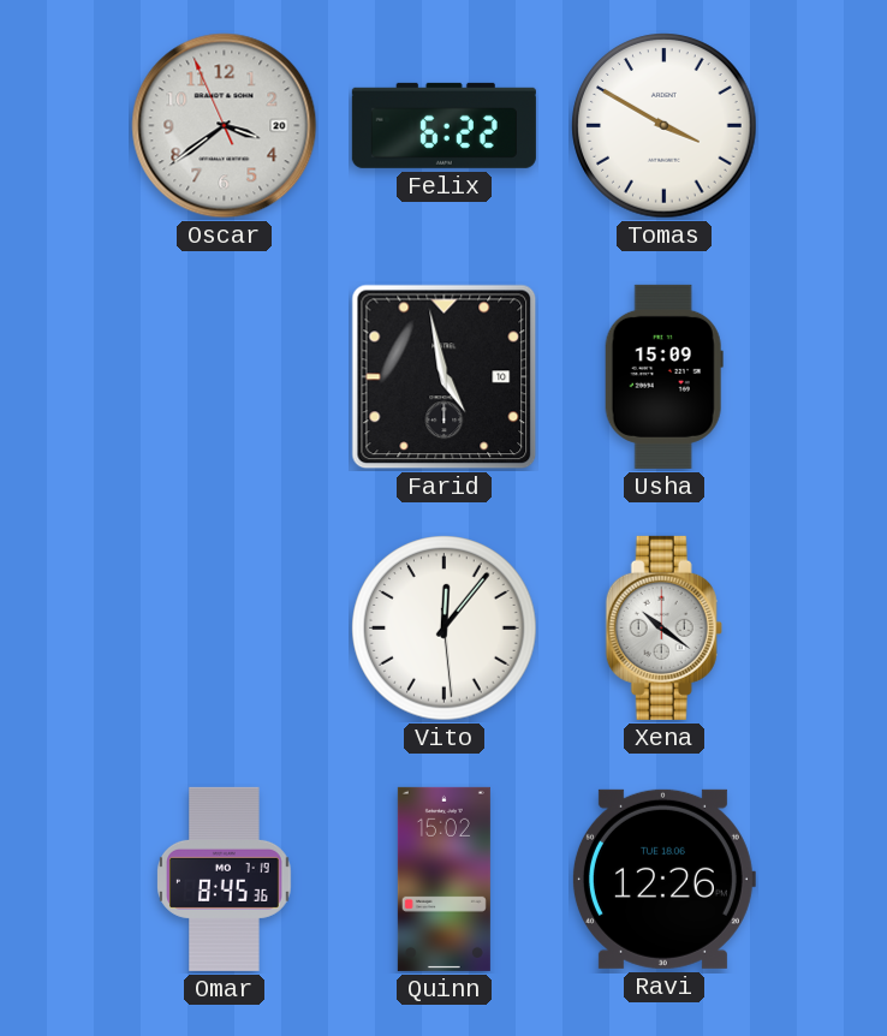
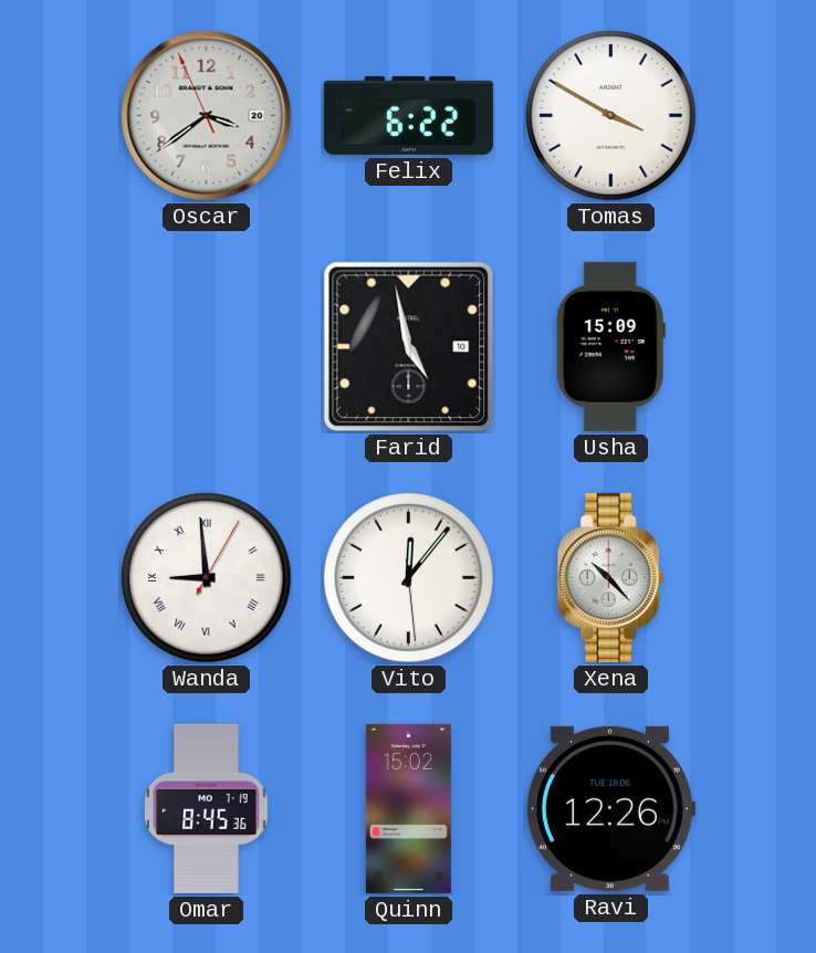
Wanda: none -> 8:59
Xena: 10:21 -> 10:23
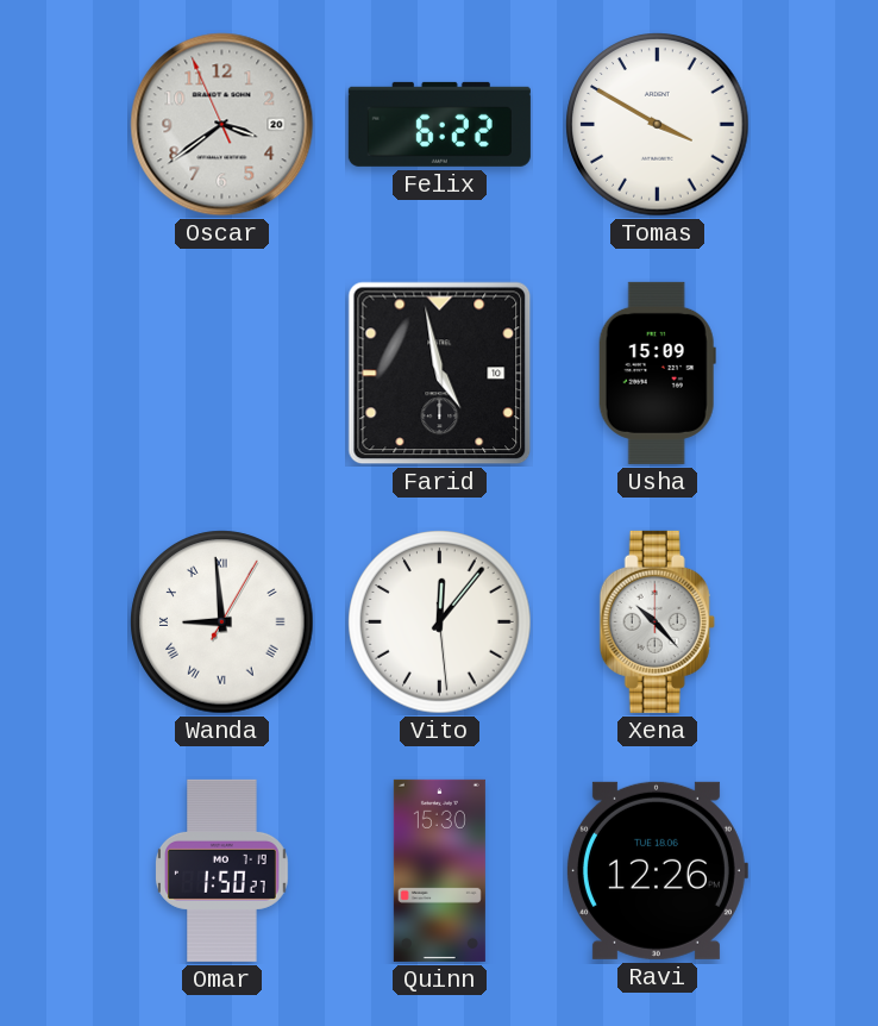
Omar: 8:45 -> 1:50
Quinn: 15:02 -> 15:30
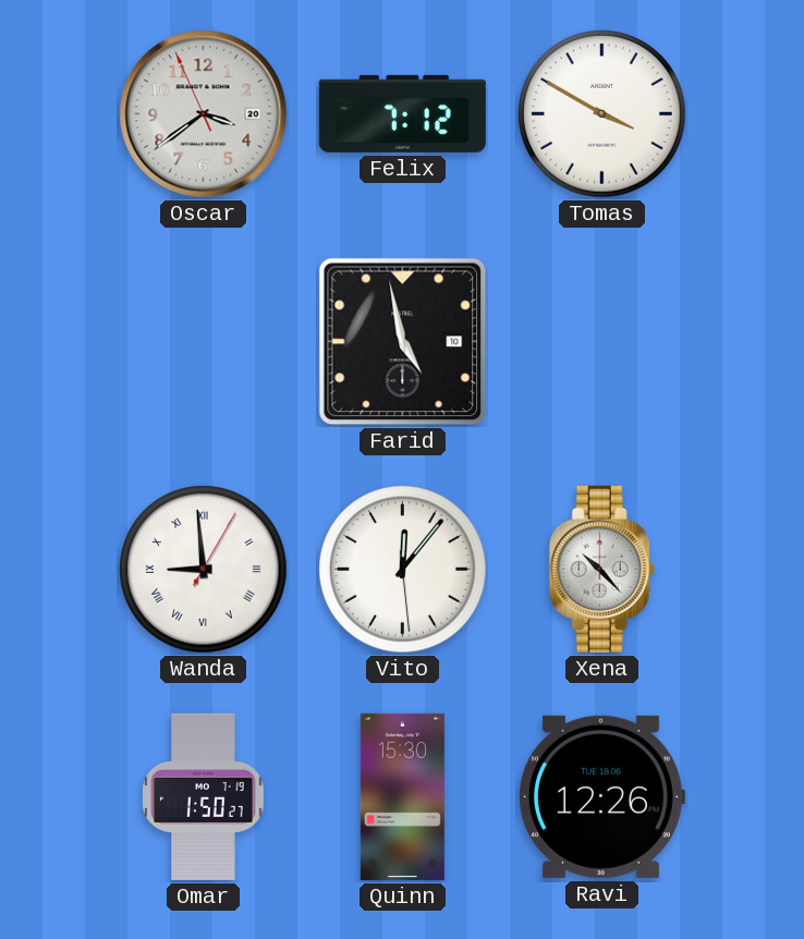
Felix: 6:22 -> 7:12
Usha: 15:09 -> none
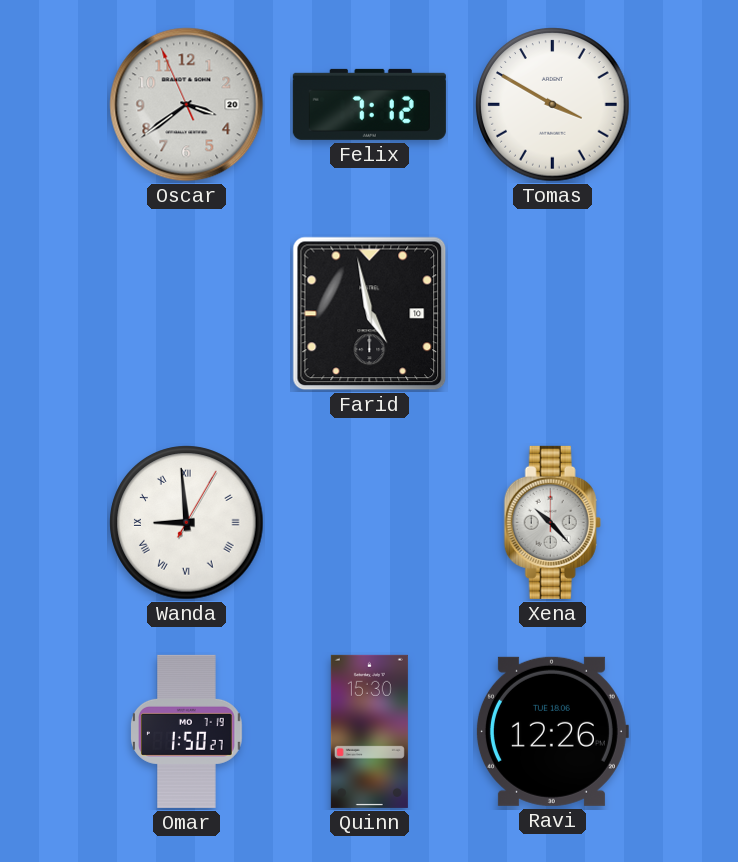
Vito: 12:06 -> none
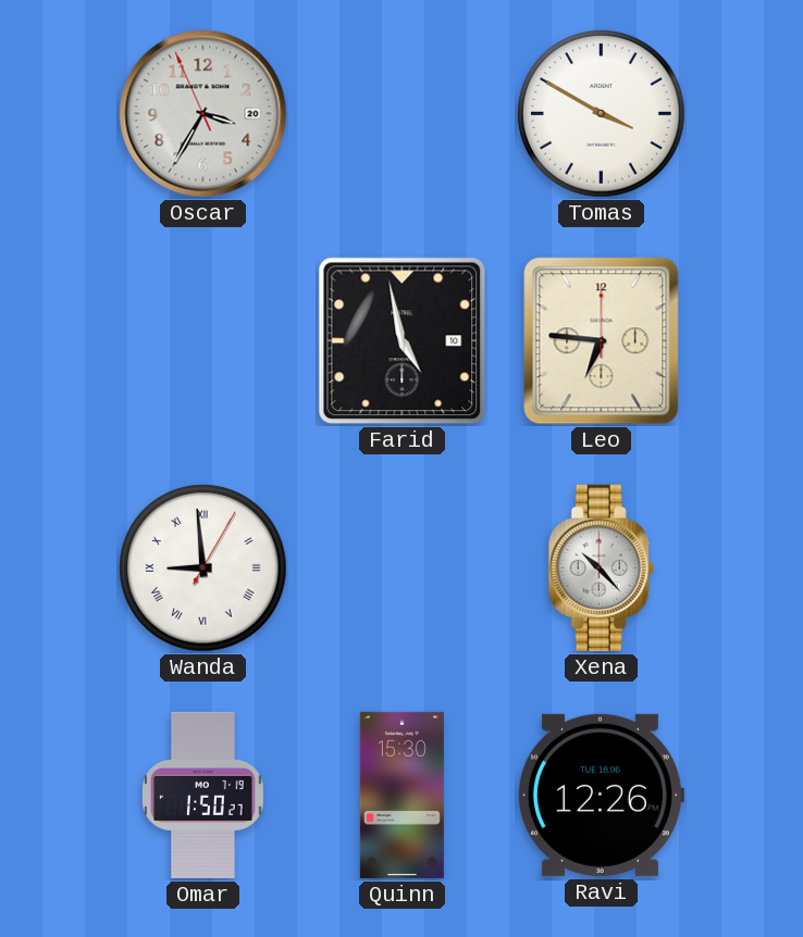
Oscar: 3:38 -> 3:34
Felix: 7:12 -> none
Leo: none -> 6:46
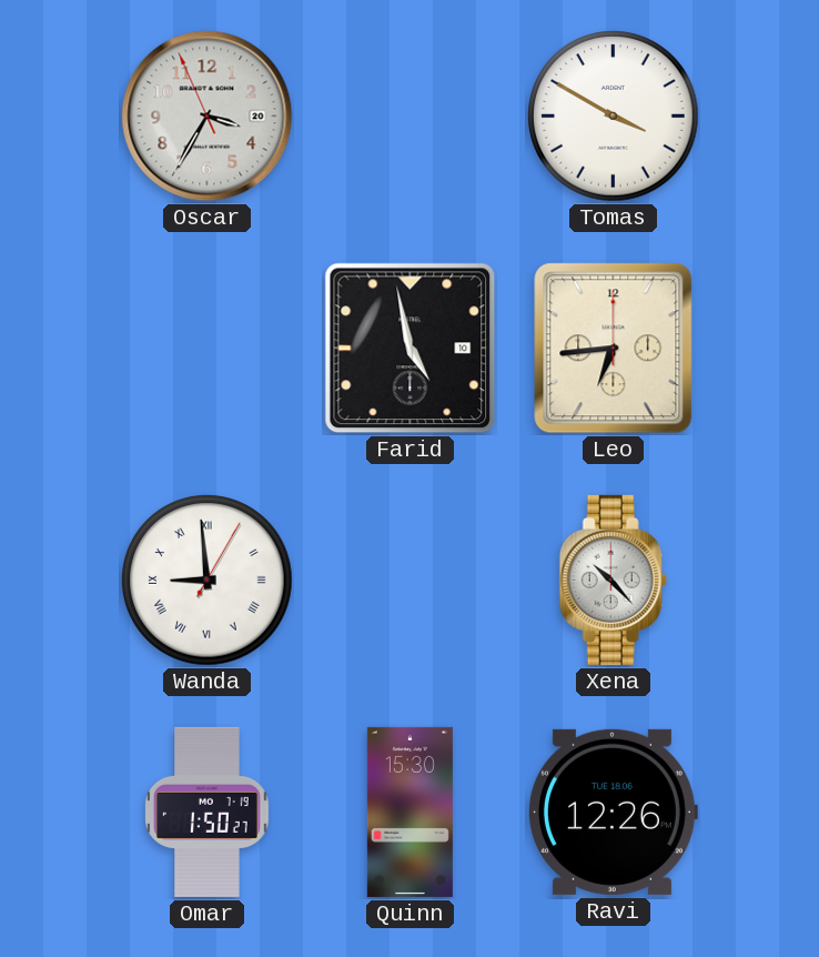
Leo: 6:46 -> 6:44
